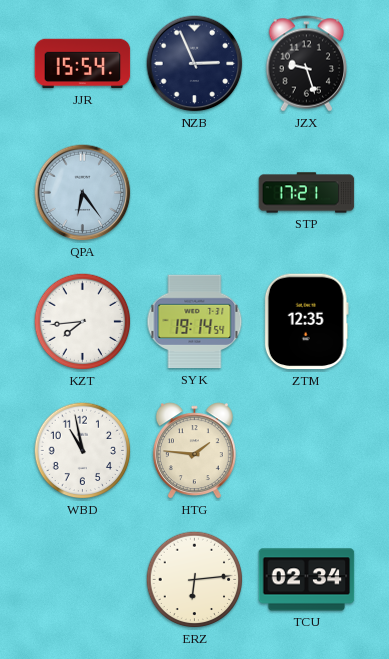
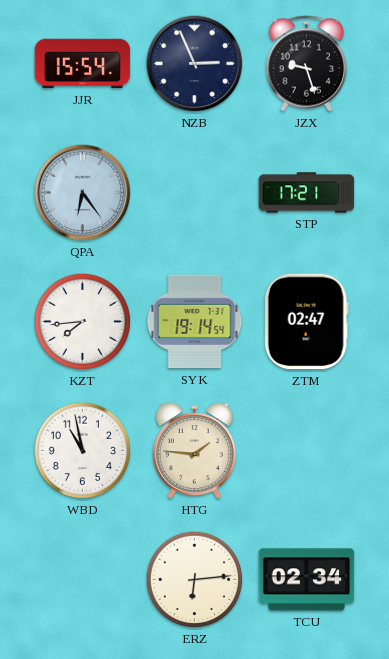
ZTM: 12:35 -> 02:47
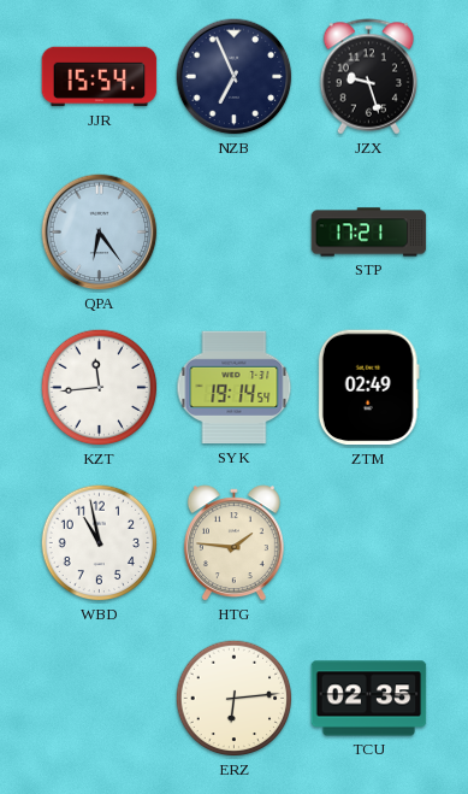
NZB: 2:56 -> 6:56
KZT: 7:44 -> 11:44
ZTM: 02:47 -> 02:49
TCU: 02:34 -> 02:35
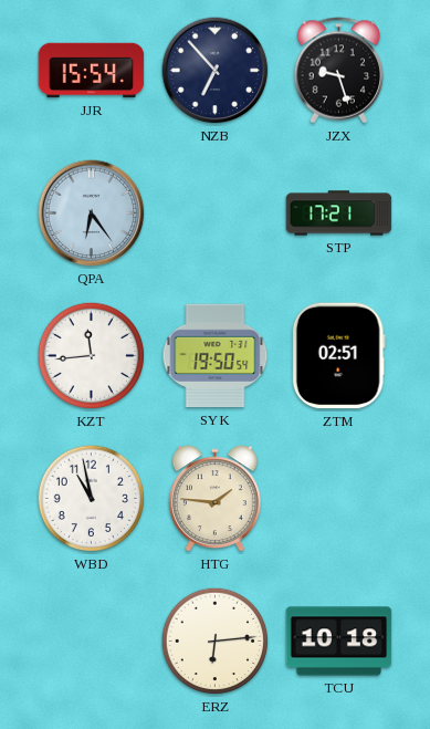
NZB: 6:56 -> 6:53
SYK: 19:14 -> 19:50
ZTM: 02:49 -> 02:51
TCU: 02:35 -> 10:18
